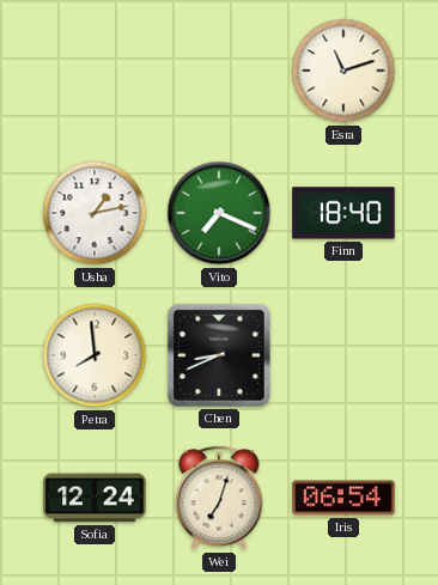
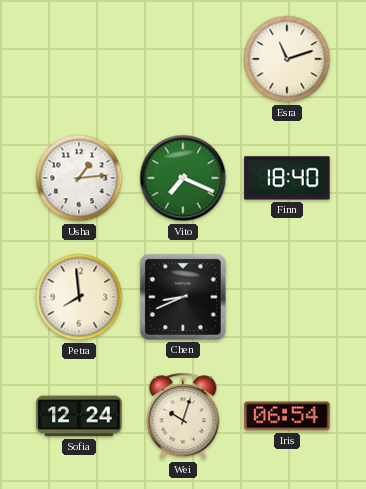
Usha: 1:13 -> 1:14
Wei: 7:03 -> 10:03
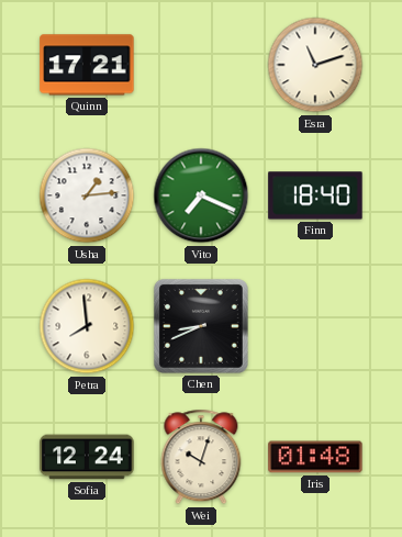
Quinn: none -> 17:21
Iris: 06:54 -> 01:48
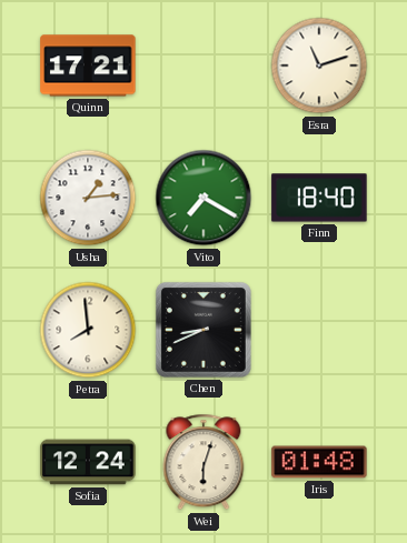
Vito: 7:19 -> 7:20
Wei: 10:03 -> 6:03
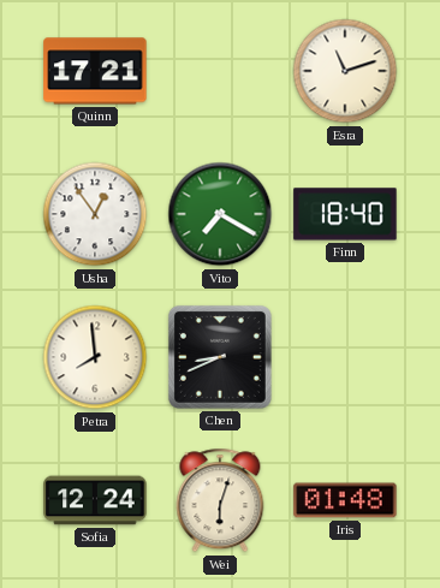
Usha: 1:14 -> 12:54
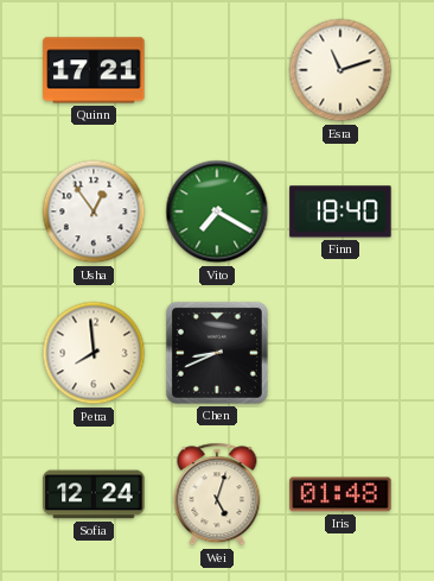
Wei: 6:03 -> 5:03
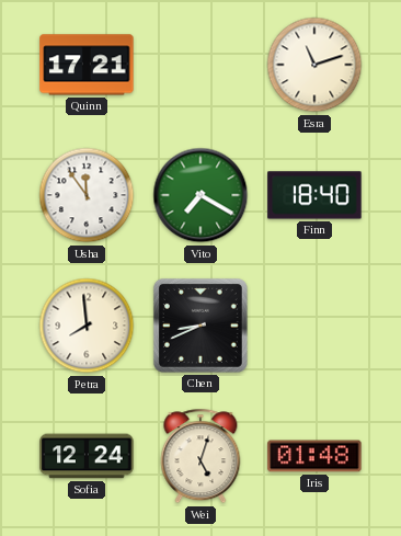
Usha: 12:54 -> 11:54
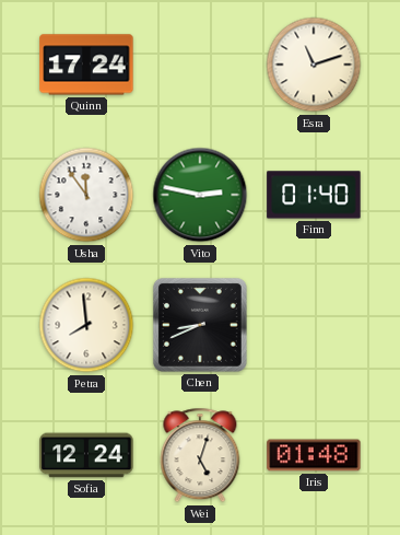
Quinn: 17:21 -> 17:24
Vito: 7:20 -> 2:47
Finn: 18:40 -> 01:40
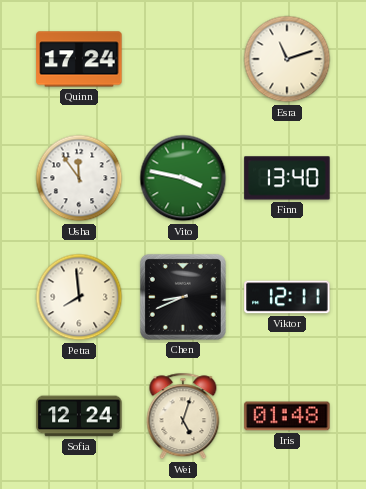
Vito: 2:47 -> 3:47
Finn: 01:40 -> 13:40
Viktor: none -> 12:11
